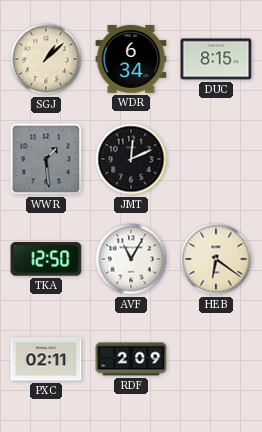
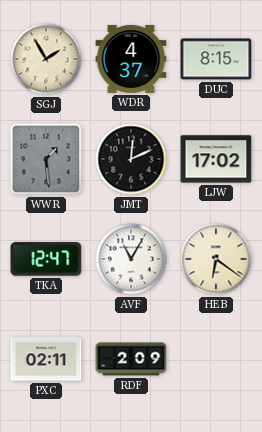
SGJ: 1:08 -> 1:55
WDR: 6:34 -> 4:37
LJW: none -> 17:02
TKA: 12:50 -> 12:47
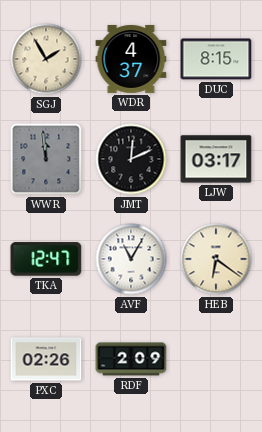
WWR: 1:29 -> 11:59
LJW: 17:02 -> 03:17
PXC: 02:11 -> 02:26
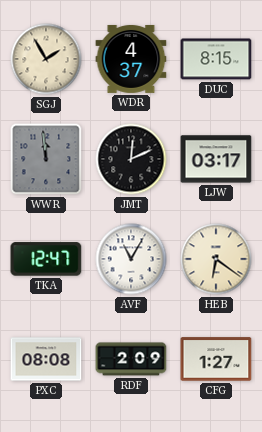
PXC: 02:26 -> 08:08
CFG: none -> 1:27
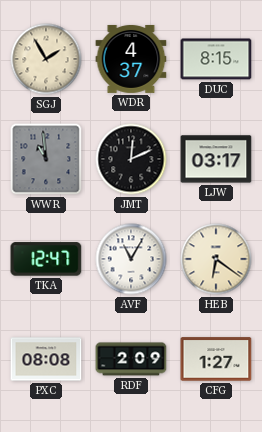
WWR: 11:59 -> 10:59
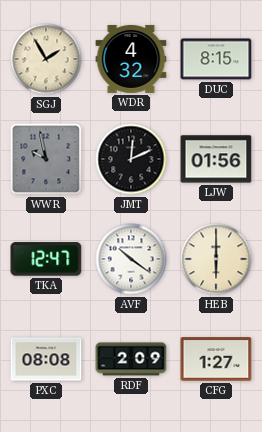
WDR: 4:37 -> 4:32
WWR: 10:59 -> 9:58
LJW: 03:17 -> 01:56
AVF: 11:05 -> 10:21
HEB: 6:21 -> 6:00
